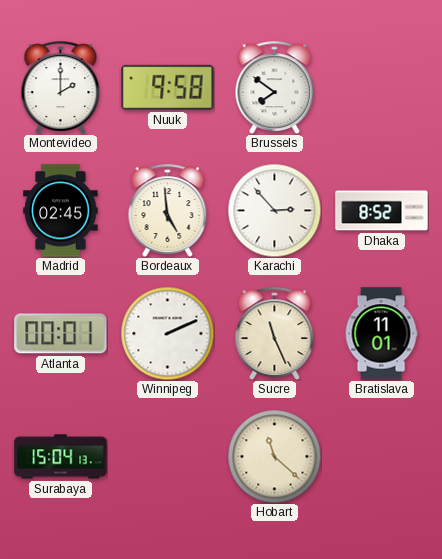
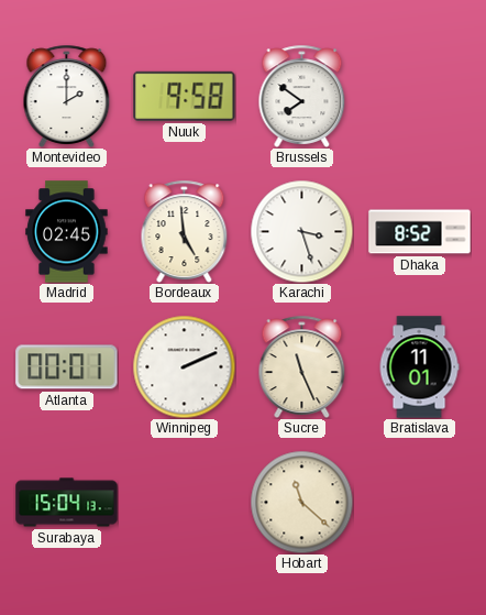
Karachi: 2:53 -> 3:27
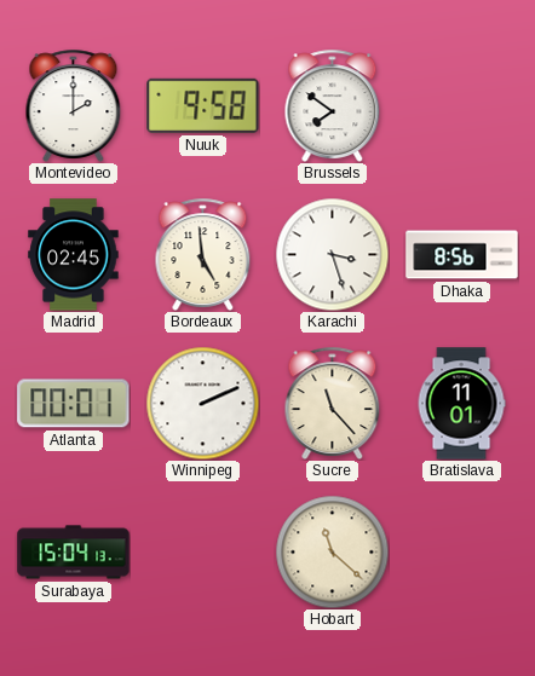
Dhaka: 8:52 -> 8:56
Sucre: 11:26 -> 11:23
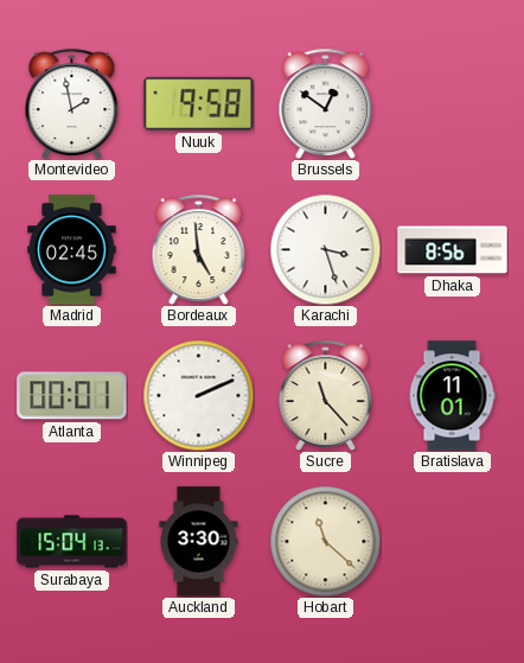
Montevideo: 2:00 -> 1:58
Brussels: 7:51 -> 12:51
Auckland: none -> 3:30
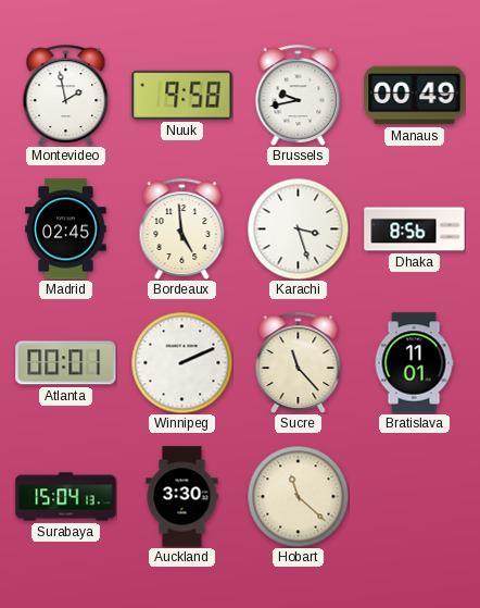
Brussels: 12:51 -> 9:43
Manaus: none -> 00:49
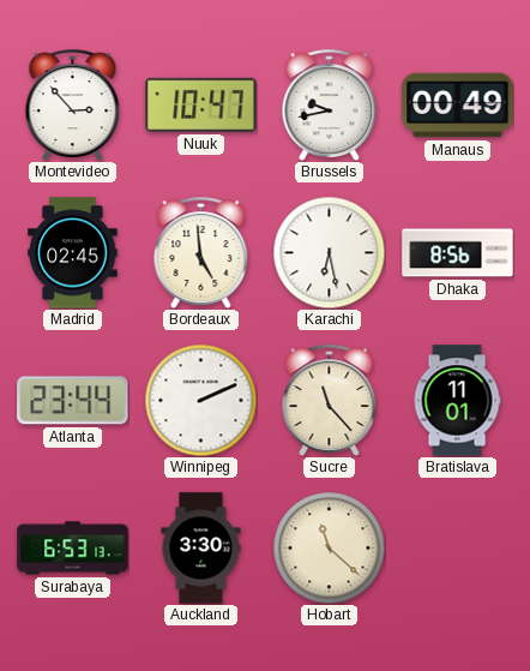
Montevideo: 1:58 -> 2:53
Nuuk: 9:58 -> 10:47
Karachi: 3:27 -> 6:28
Atlanta: 00:01 -> 23:44
Surabaya: 15:04 -> 6:53
